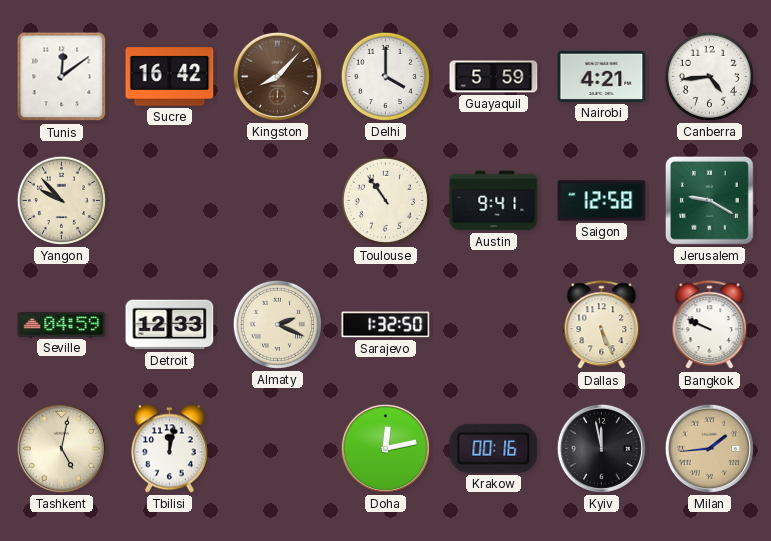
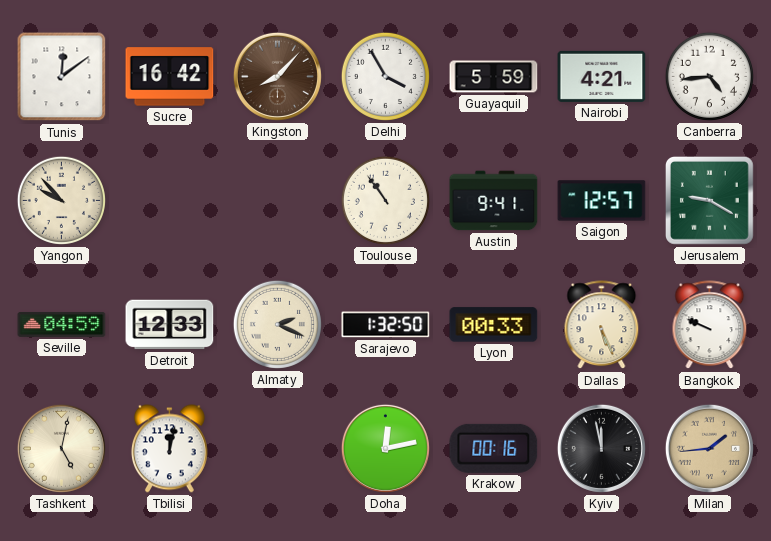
Delhi: 4:00 -> 3:55
Saigon: 12:58 -> 12:57
Lyon: none -> 00:33
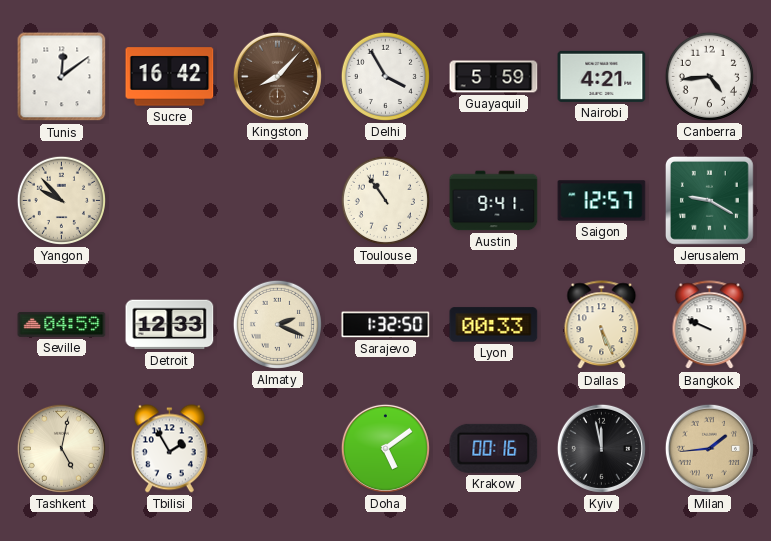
Tbilisi: 12:02 -> 1:55
Doha: 12:13 -> 5:09
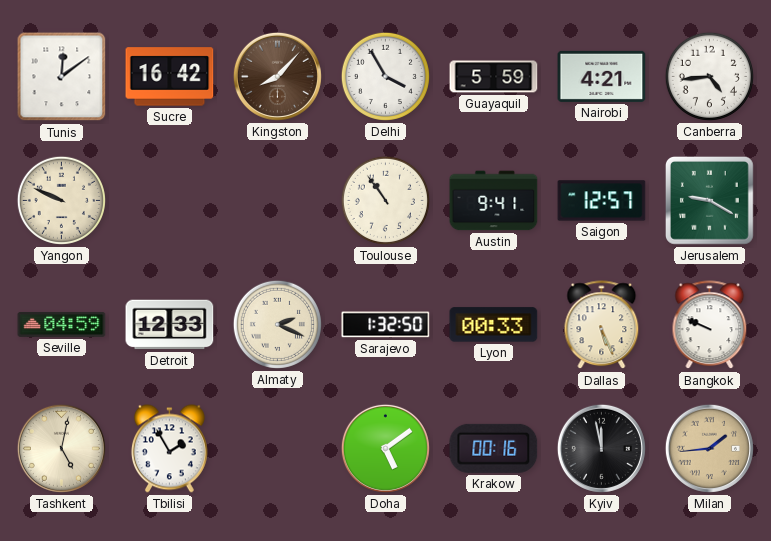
Yangon: 9:53 -> 9:49
